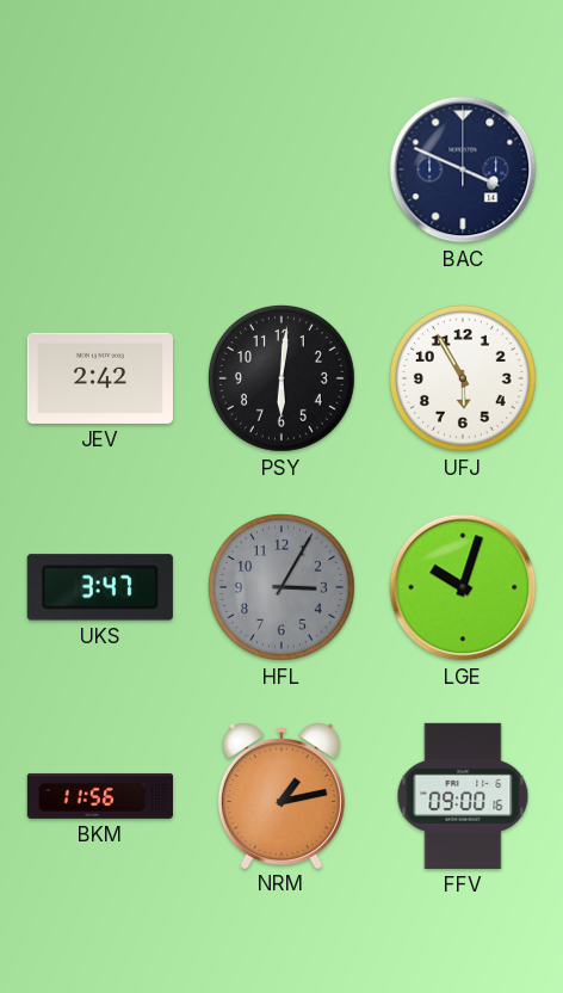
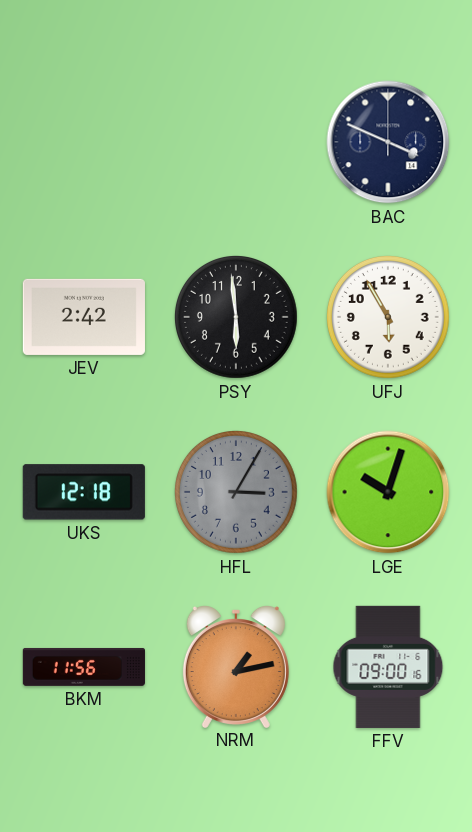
PSY: 6:01 -> 5:59
UKS: 3:47 -> 12:18
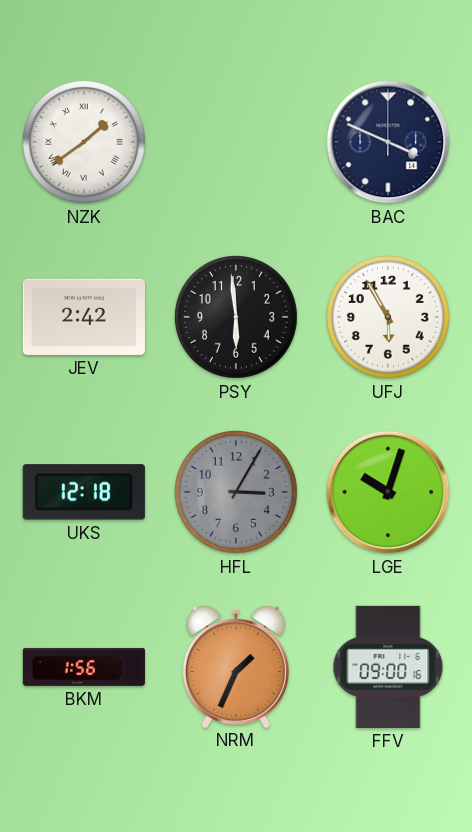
NZK: none -> 1:39
BKM: 11:56 -> 1:56
NRM: 1:13 -> 1:34
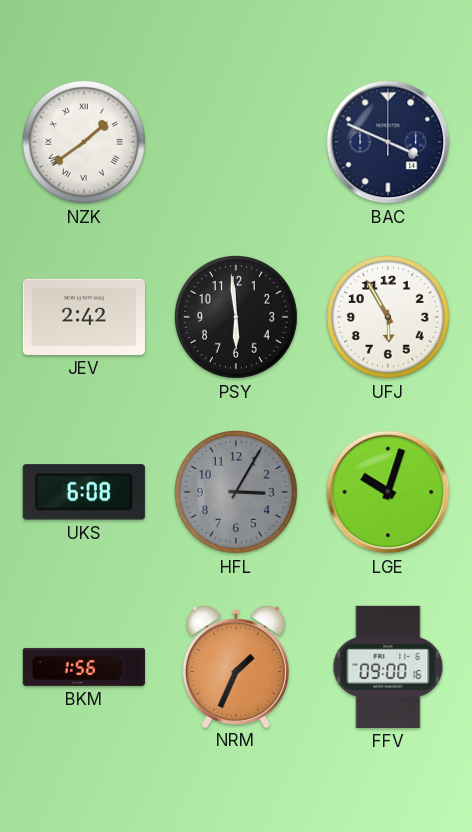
UKS: 12:18 -> 6:08
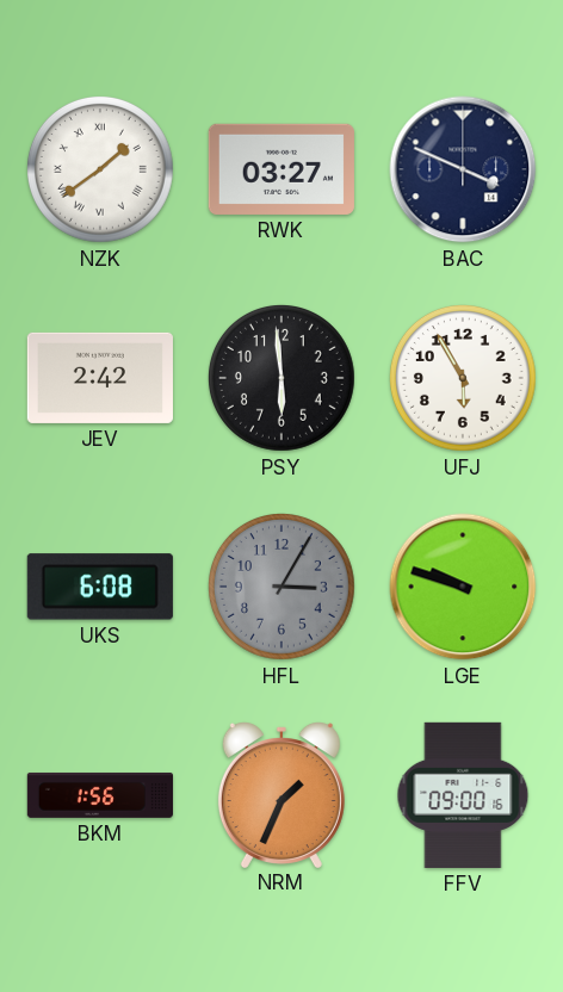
RWK: none -> 03:27
LGE: 10:03 -> 9:48
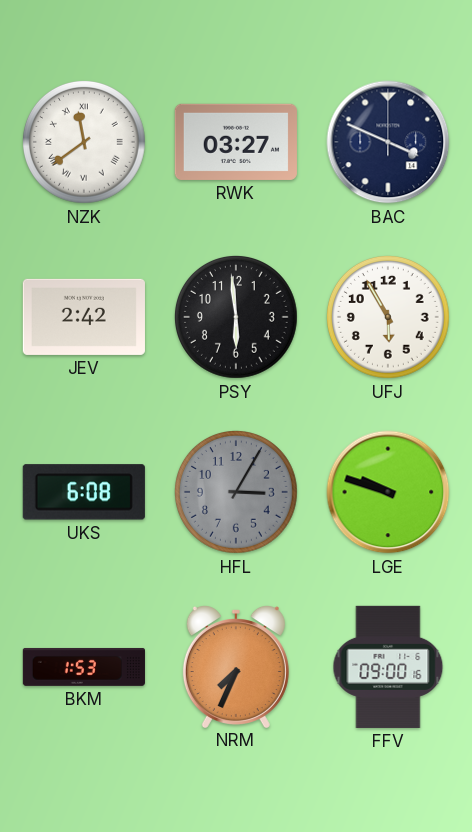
NZK: 1:39 -> 11:39
BKM: 1:56 -> 1:53
NRM: 1:34 -> 7:34
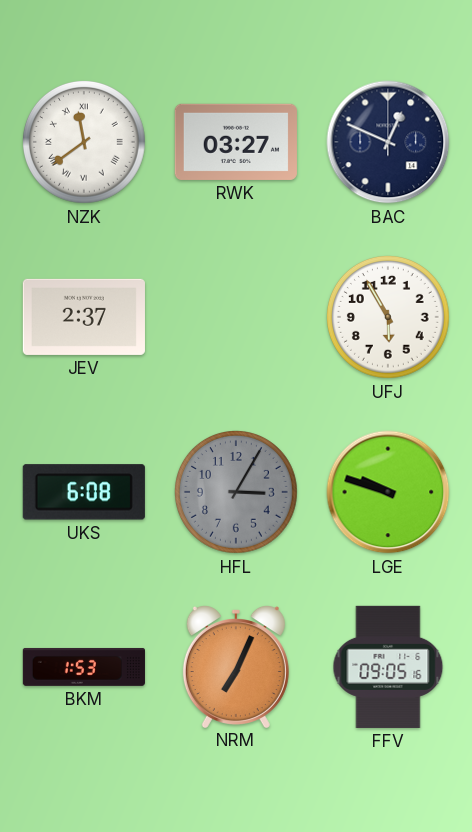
BAC: 3:49 -> 12:49
JEV: 2:42 -> 2:37
PSY: 5:59 -> none
NRM: 7:34 -> 7:04
FFV: 09:00 -> 09:05
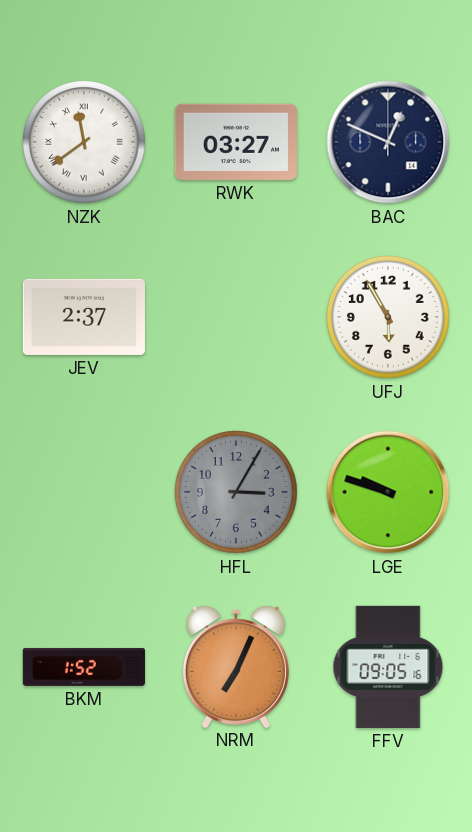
UKS: 6:08 -> none
BKM: 1:53 -> 1:52
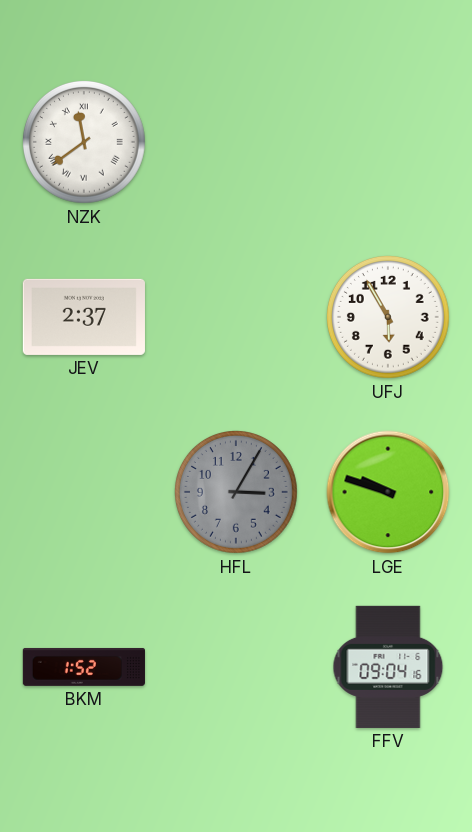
RWK: 03:27 -> none
BAC: 12:49 -> none
NRM: 7:04 -> none
FFV: 09:05 -> 09:04
